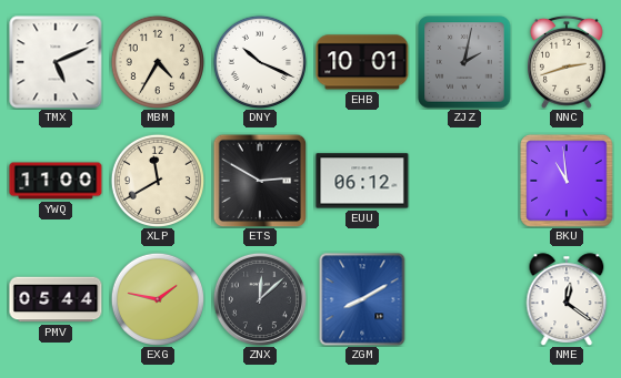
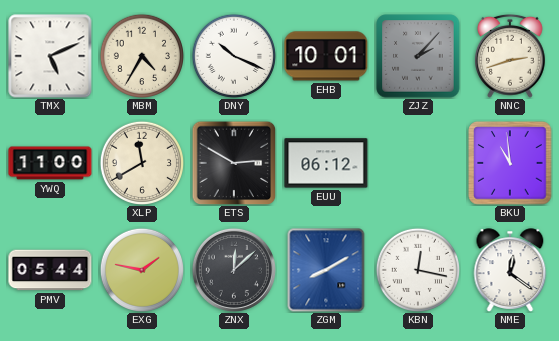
ZJZ: 2:02 -> 2:07
KBN: none -> 12:17
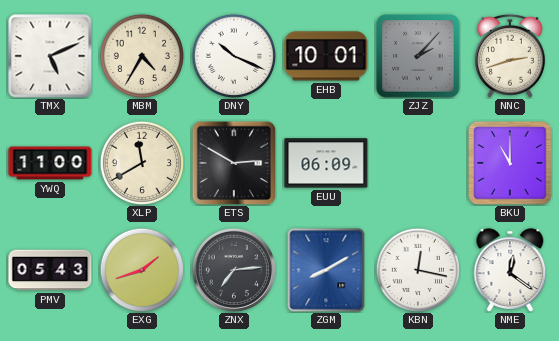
EUU: 06:12 -> 06:09
BKU: 10:59 -> 11:00
PMV: 05:44 -> 05:43
EXG: 1:47 -> 1:42
ZNX: 12:08 -> 7:14
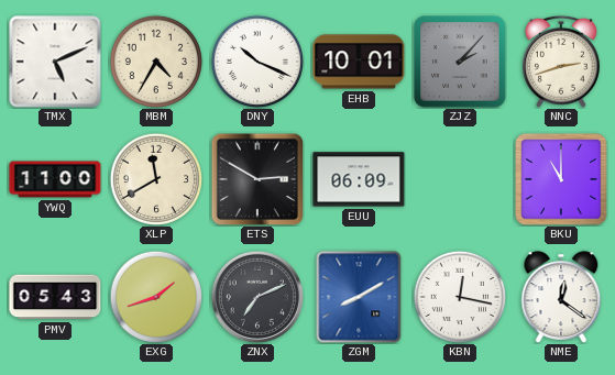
ZNX: 7:14 -> 7:11
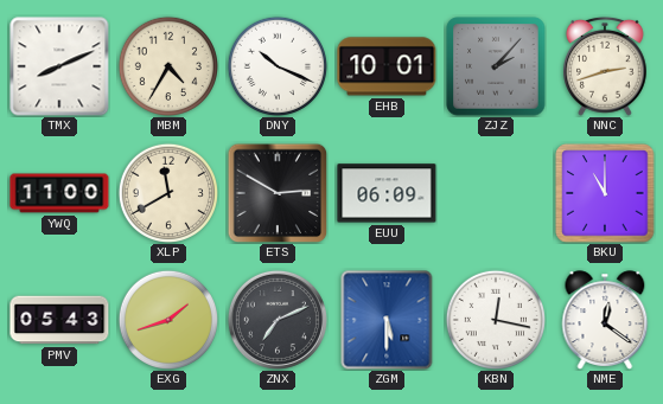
TMX: 5:11 -> 8:11
ZGM: 8:10 -> 5:30
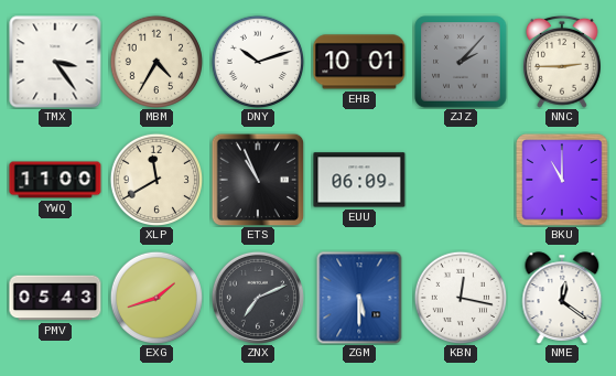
TMX: 8:11 -> 3:24
DNY: 10:19 -> 10:12
NNC: 2:42 -> 2:45
ETS: 2:50 -> 10:56
